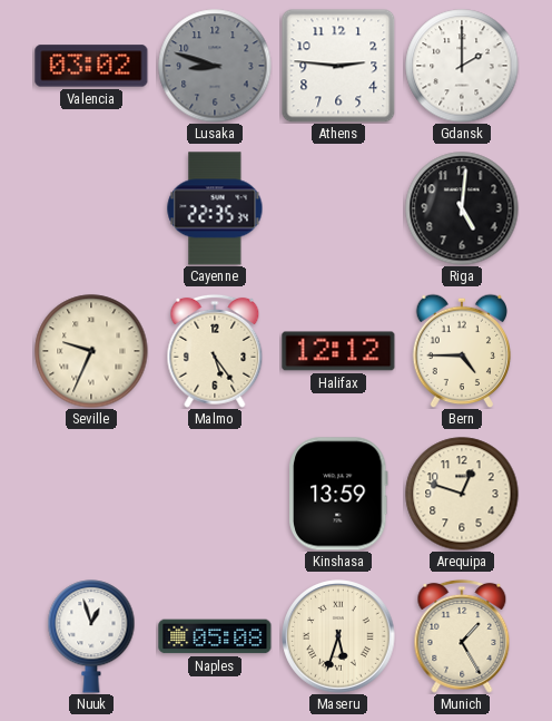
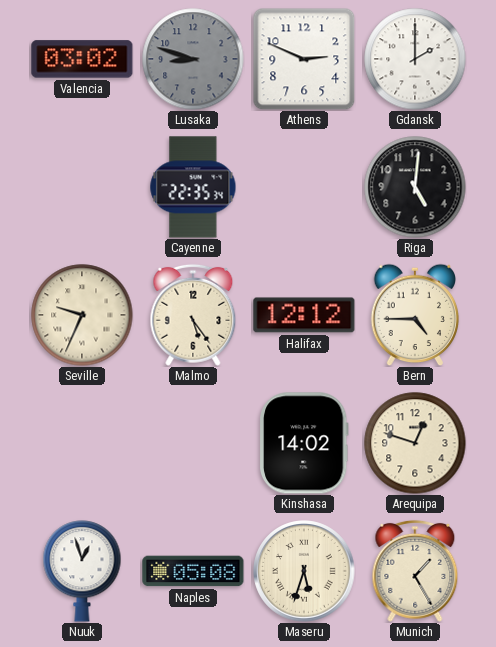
Athens: 2:46 -> 2:49
Kinshasa: 13:59 -> 14:02
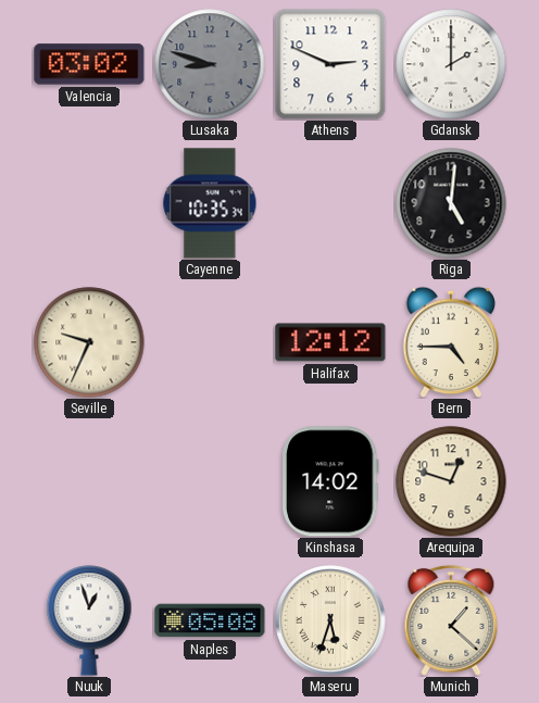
Cayenne: 22:35 -> 10:35
Malmo: 5:24 -> none
Munich: 1:25 -> 1:22
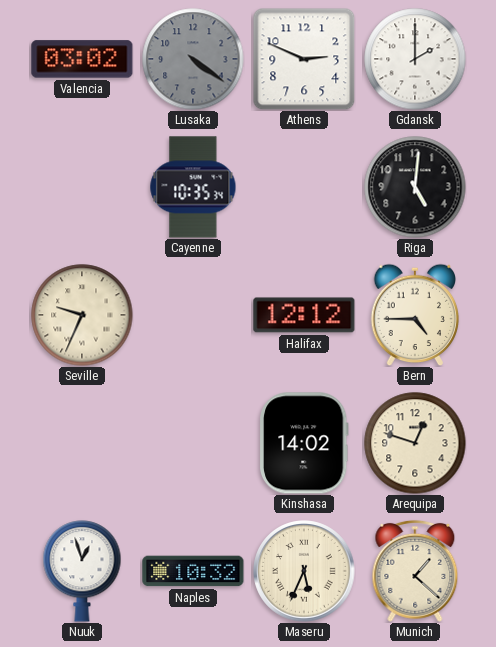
Lusaka: 8:48 -> 4:21
Naples: 05:08 -> 10:32
Maseru: 5:33 -> 5:34
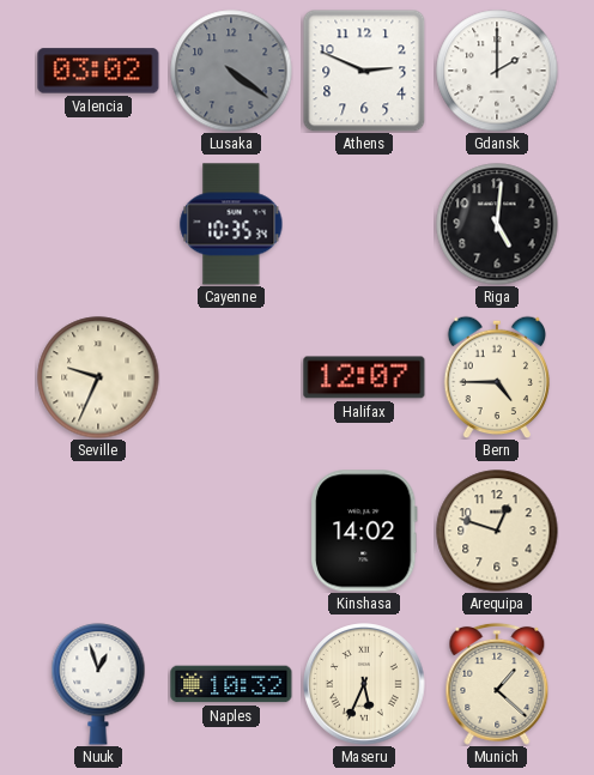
Halifax: 12:12 -> 12:07
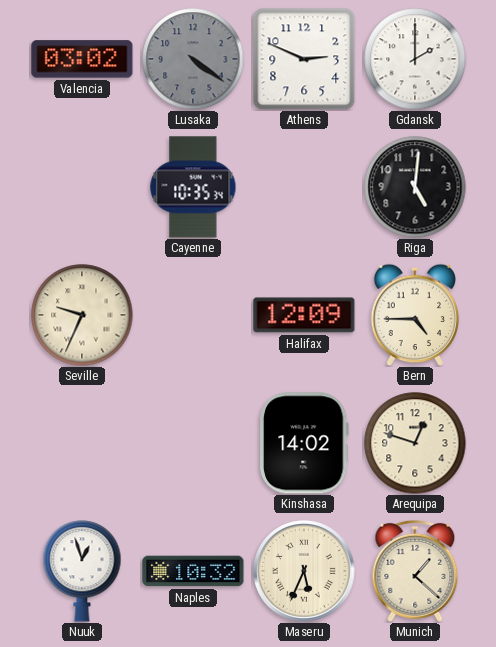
Halifax: 12:07 -> 12:09
